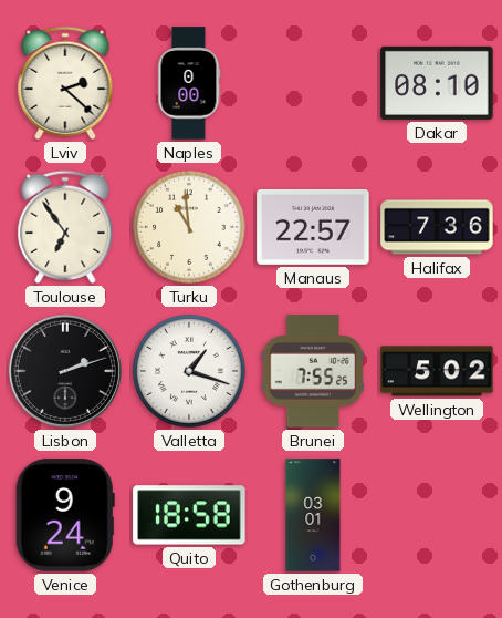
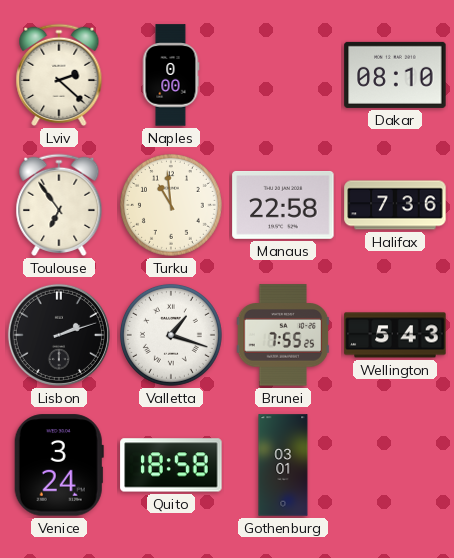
Manaus: 22:57 -> 22:58
Wellington: 5:02 -> 5:43
Venice: 9:24 -> 3:24
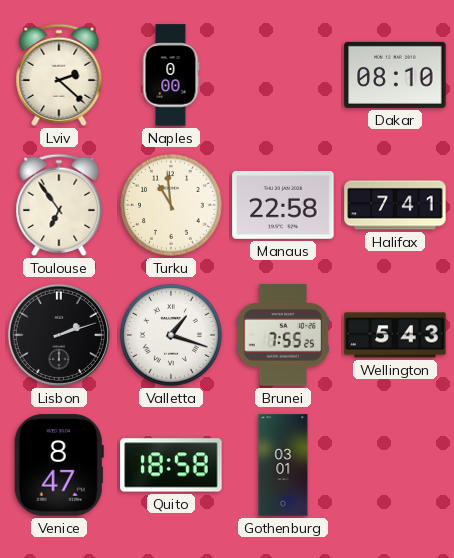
Halifax: 7:36 -> 7:41
Venice: 3:24 -> 8:47
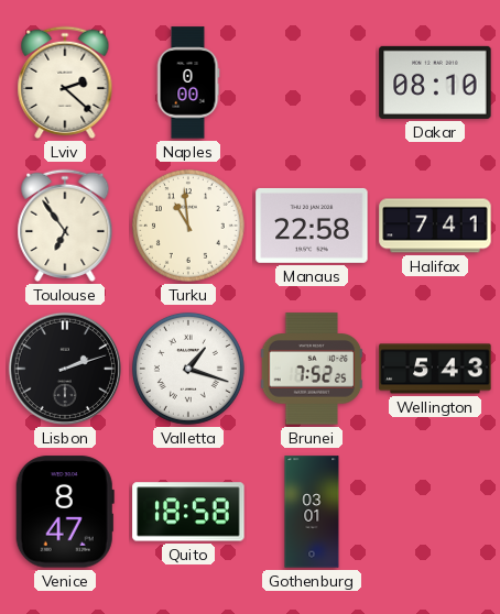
Brunei: 7:55 -> 7:52
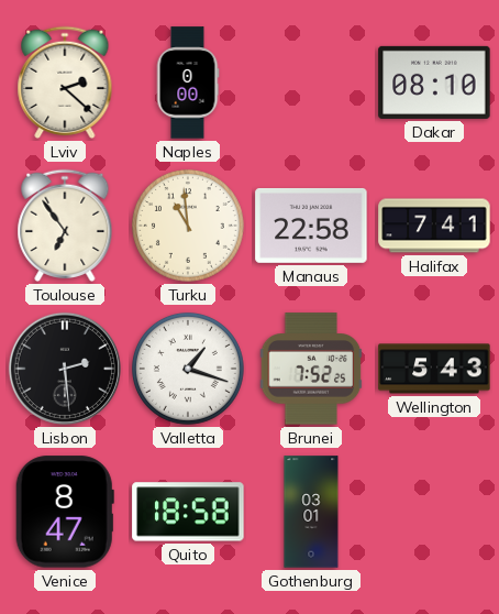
Lisbon: 2:12 -> 2:29
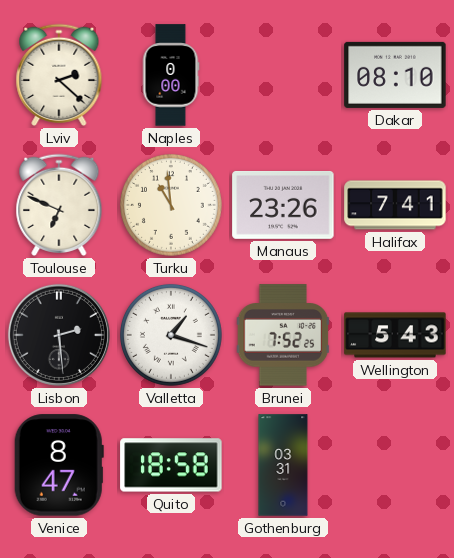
Toulouse: 6:54 -> 6:49
Manaus: 22:58 -> 23:26
Gothenburg: 03:01 -> 03:31
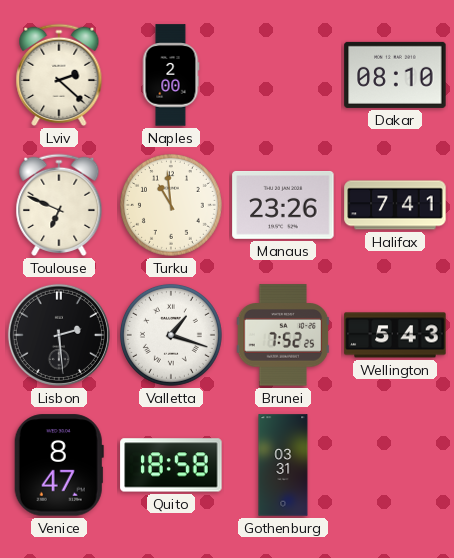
Naples: 0:00 -> 2:00
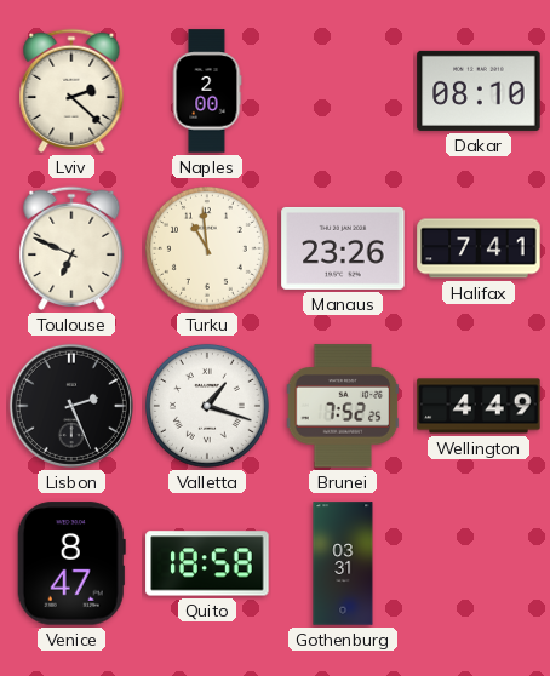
Lisbon: 2:29 -> 2:26
Wellington: 5:43 -> 4:49
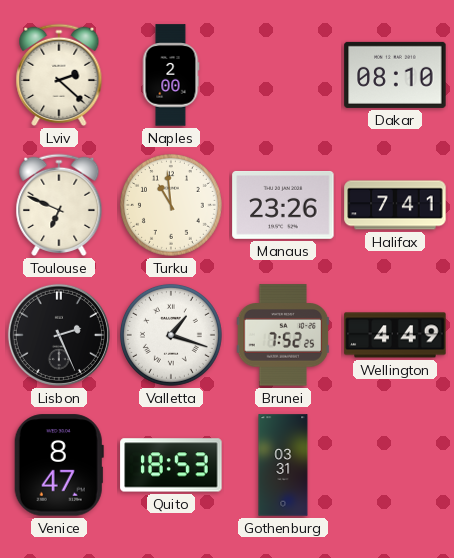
Quito: 18:58 -> 18:53
